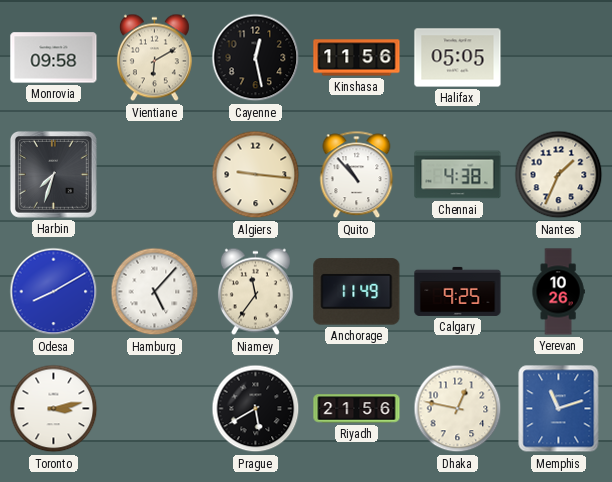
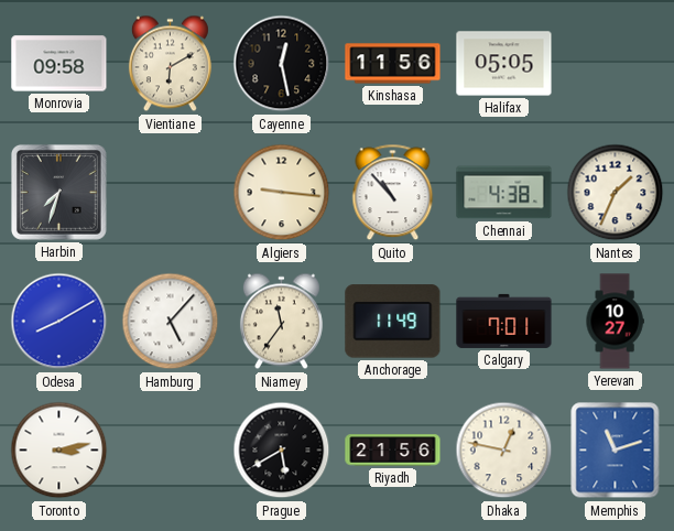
Calgary: 9:25 -> 7:01
Yerevan: 10:26 -> 10:27
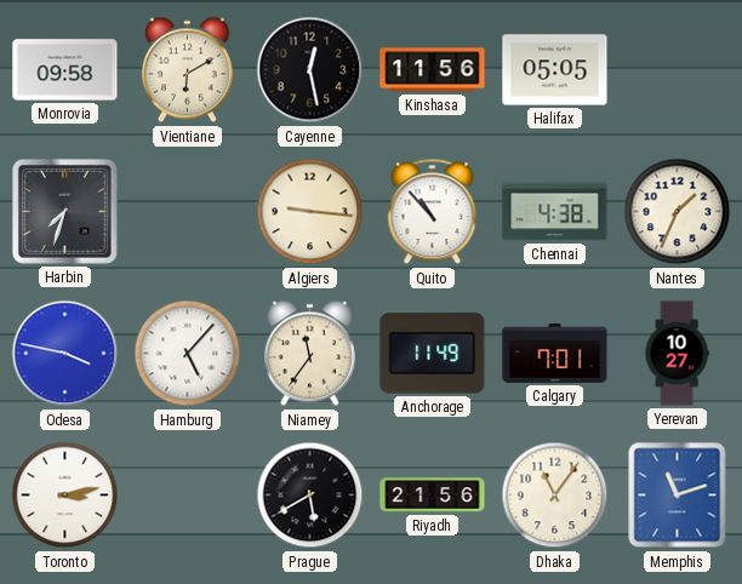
Odesa: 8:10 -> 3:47
Dhaka: 12:47 -> 11:06
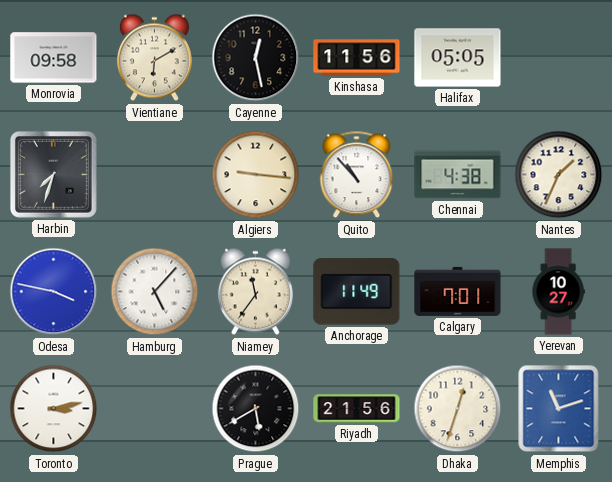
Dhaka: 11:06 -> 12:33
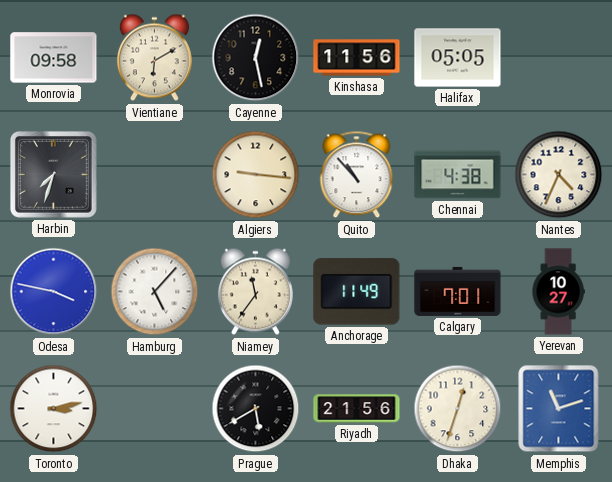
Nantes: 1:34 -> 4:34
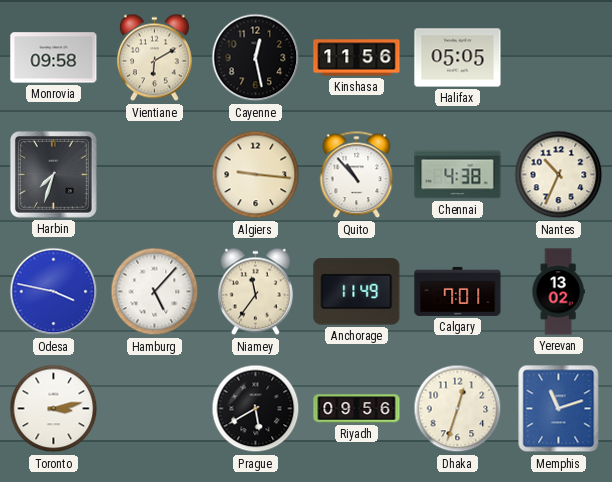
Nantes: 4:34 -> 10:34
Yerevan: 10:27 -> 13:02
Riyadh: 21:56 -> 09:56
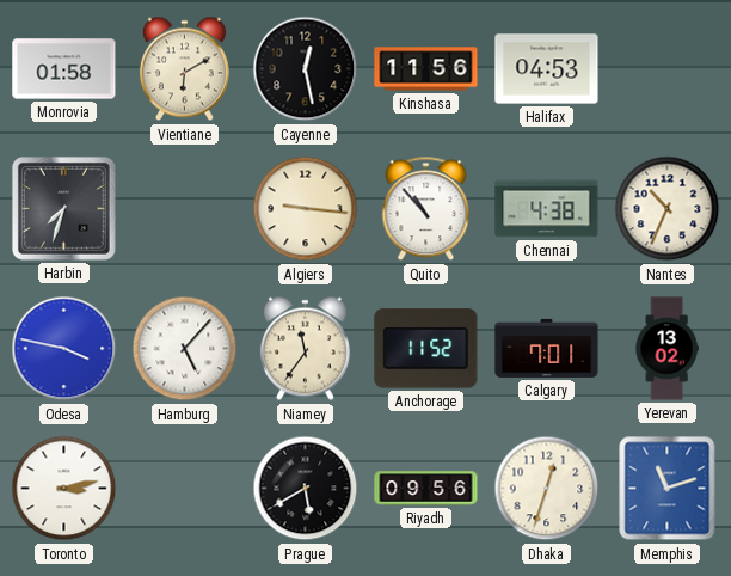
Monrovia: 09:58 -> 01:58
Halifax: 05:05 -> 04:53
Anchorage: 11:49 -> 11:52
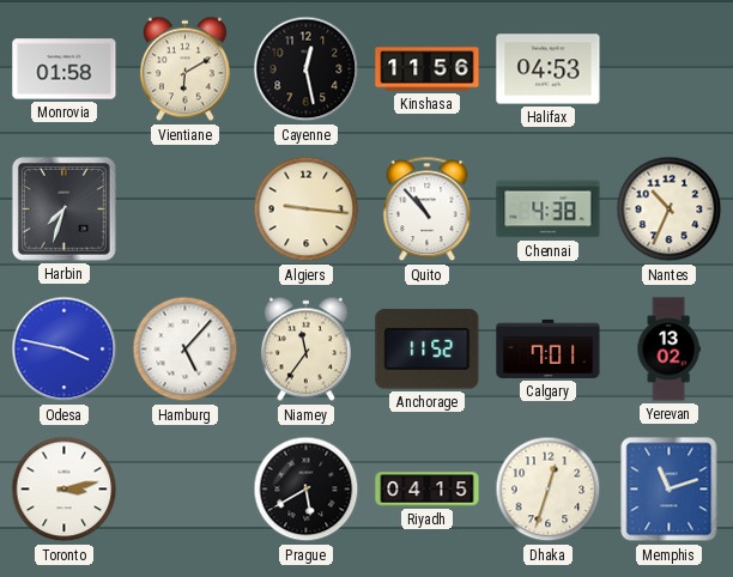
Riyadh: 09:56 -> 04:15
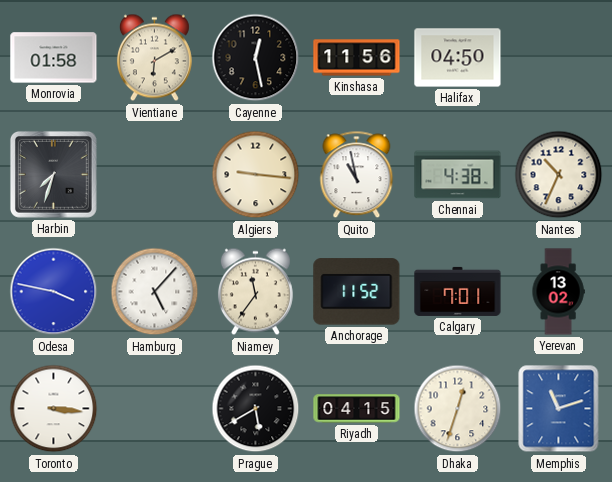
Halifax: 04:53 -> 04:50
Quito: 10:53 -> 10:58
Toronto: 3:13 -> 3:16
